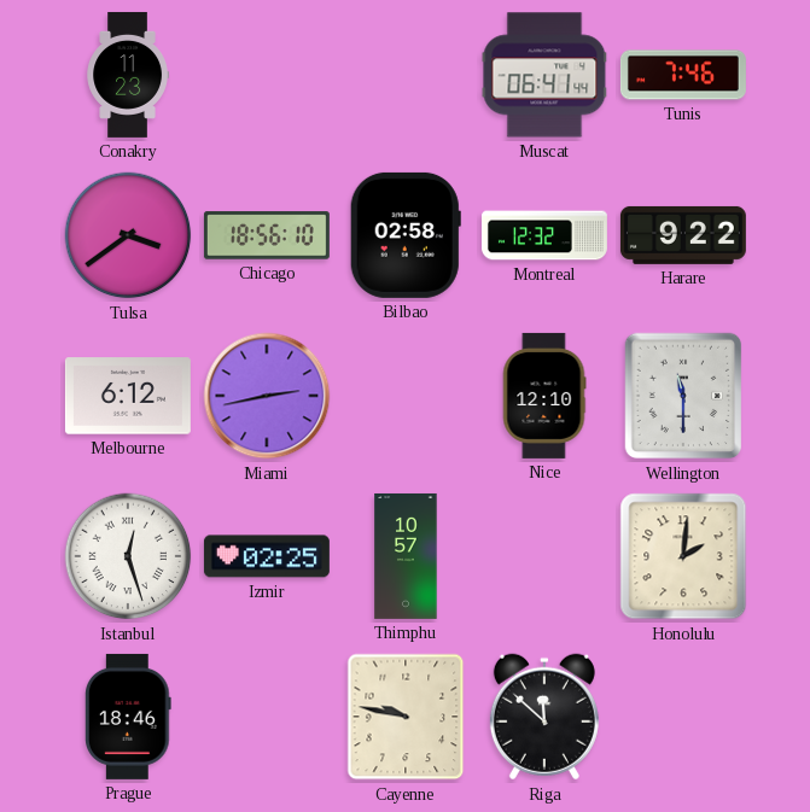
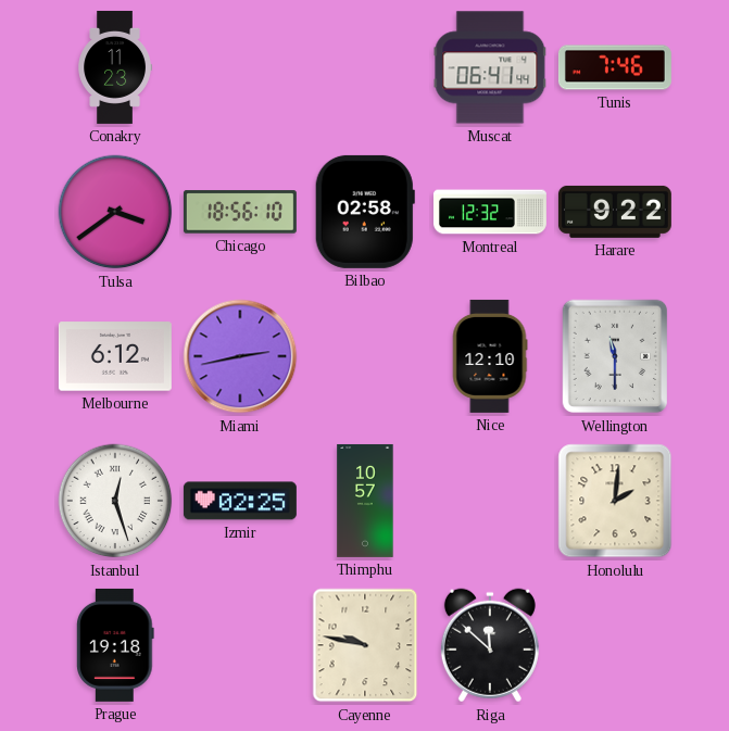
Prague: 18:46 -> 19:18
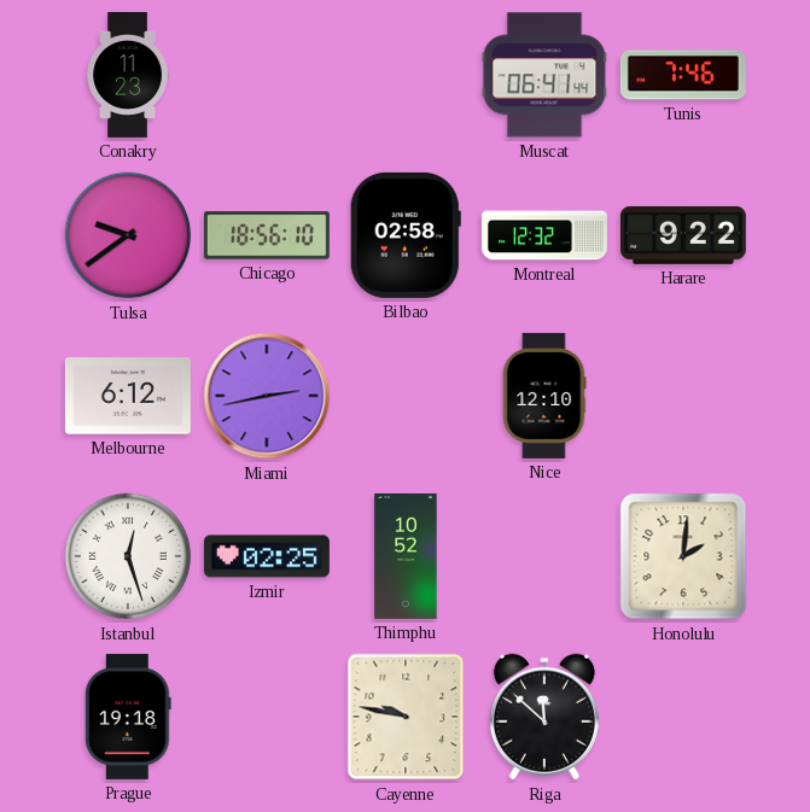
Tulsa: 3:39 -> 9:39
Wellington: 11:30 -> none
Thimphu: 10:57 -> 10:52
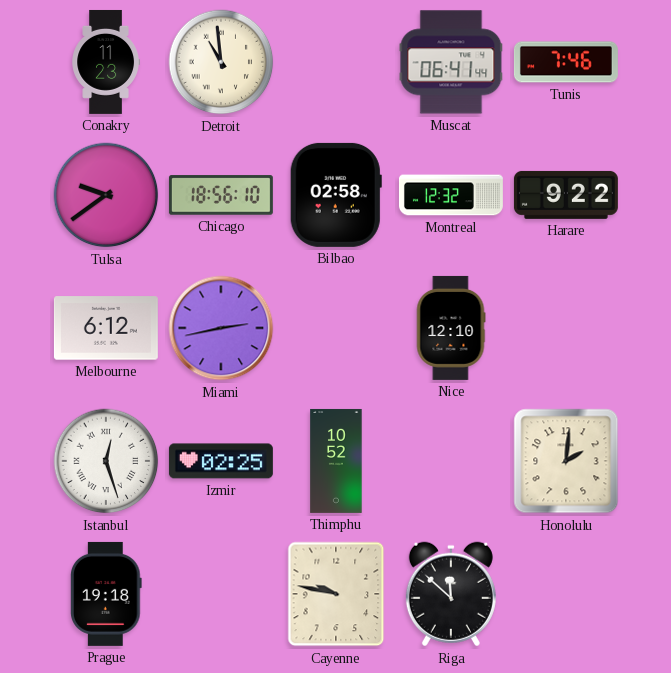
Detroit: none -> 10:59
